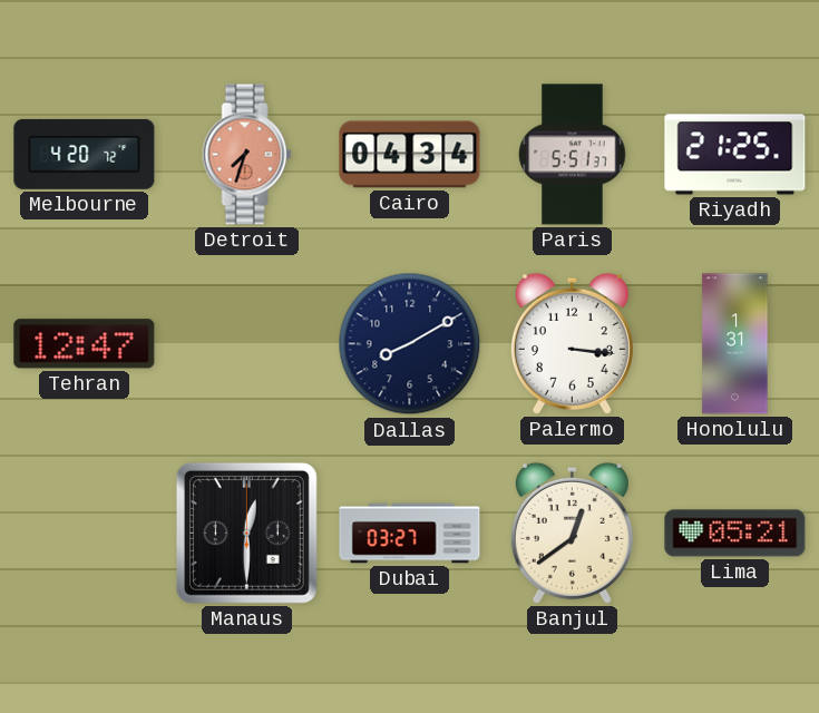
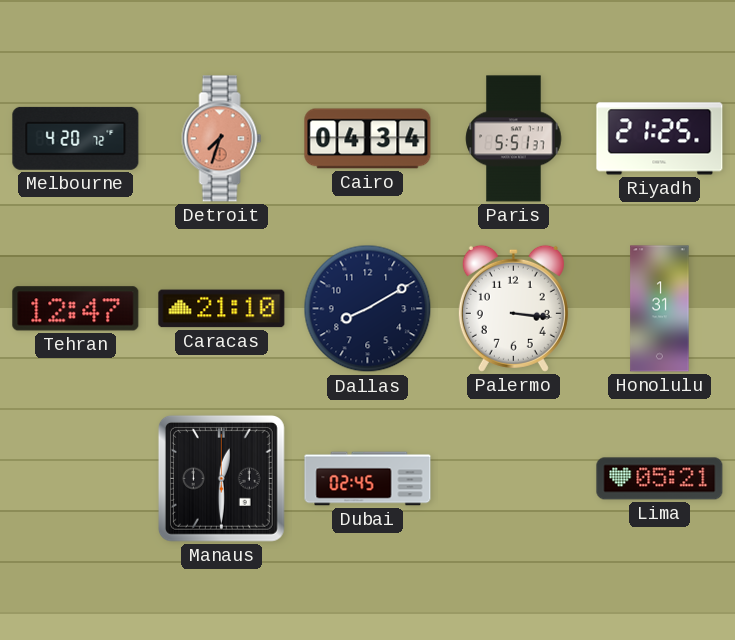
Caracas: none -> 21:10
Dubai: 03:27 -> 02:45
Banjul: 12:39 -> none
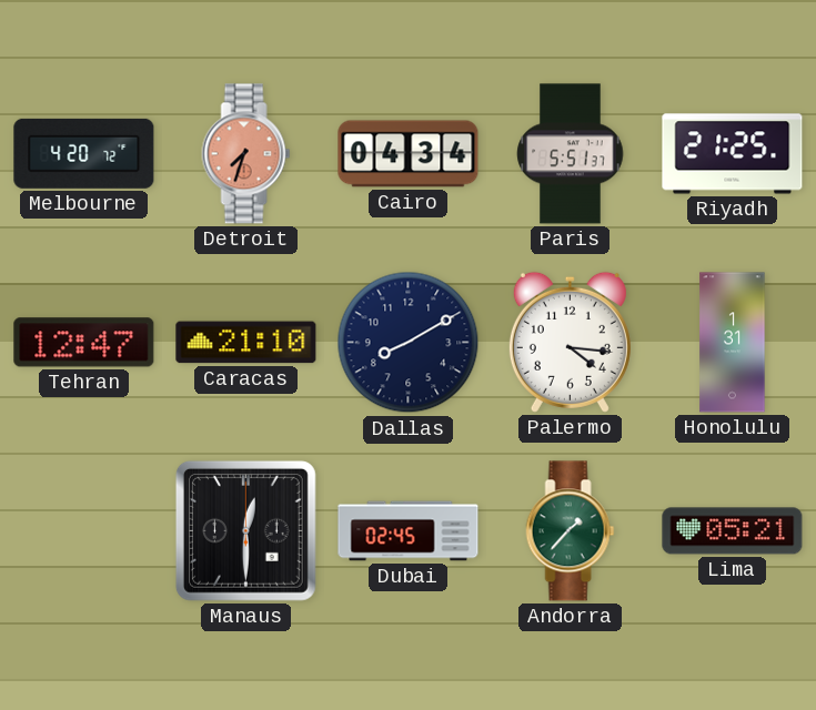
Palermo: 3:16 -> 4:16
Andorra: none -> 1:37
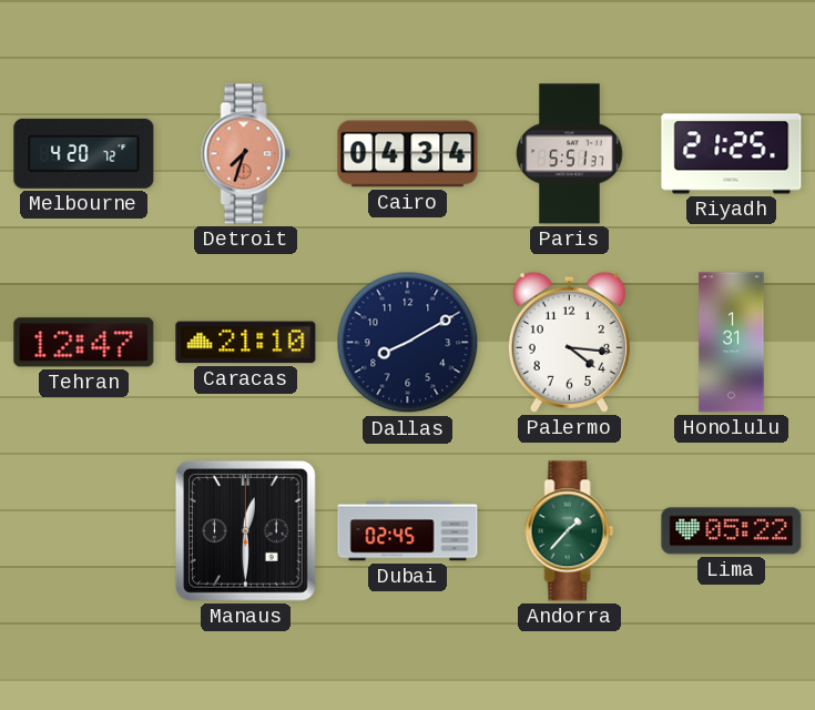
Lima: 05:21 -> 05:22
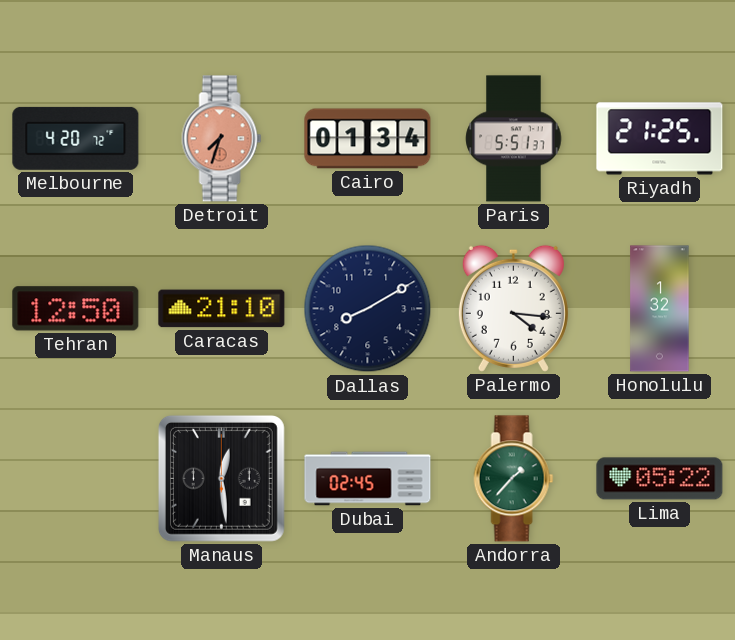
Cairo: 04:34 -> 01:34
Tehran: 12:47 -> 12:50
Honolulu: 1:31 -> 1:32
Manaus: 12:30 -> 12:29
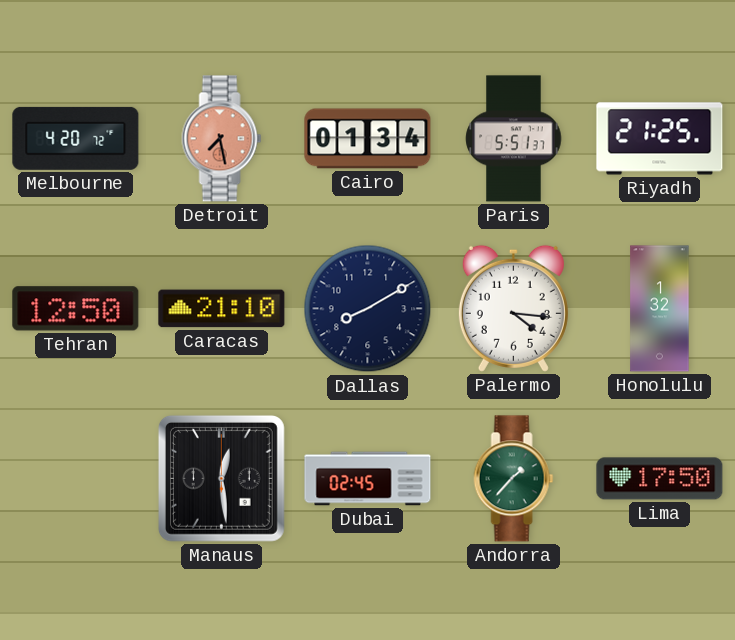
Detroit: 7:33 -> 7:28
Lima: 05:22 -> 17:50
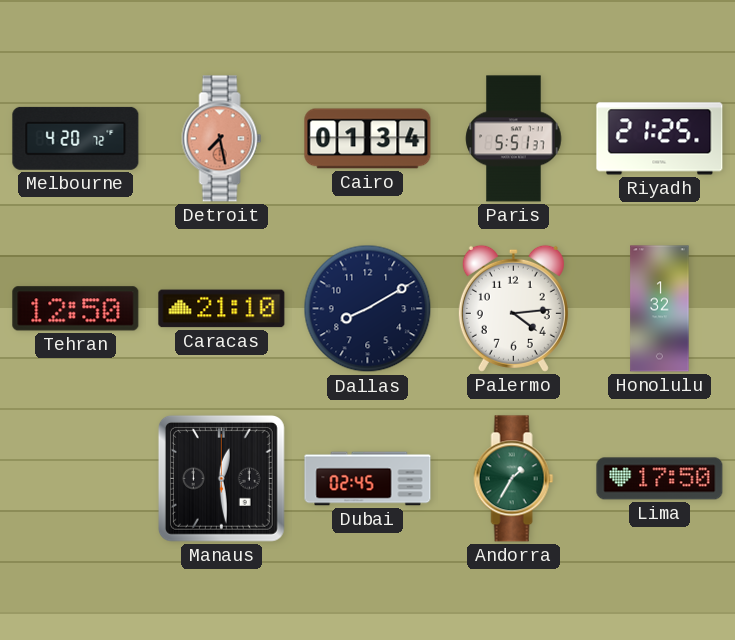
Palermo: 4:16 -> 4:14
Andorra: 1:37 -> 1:35
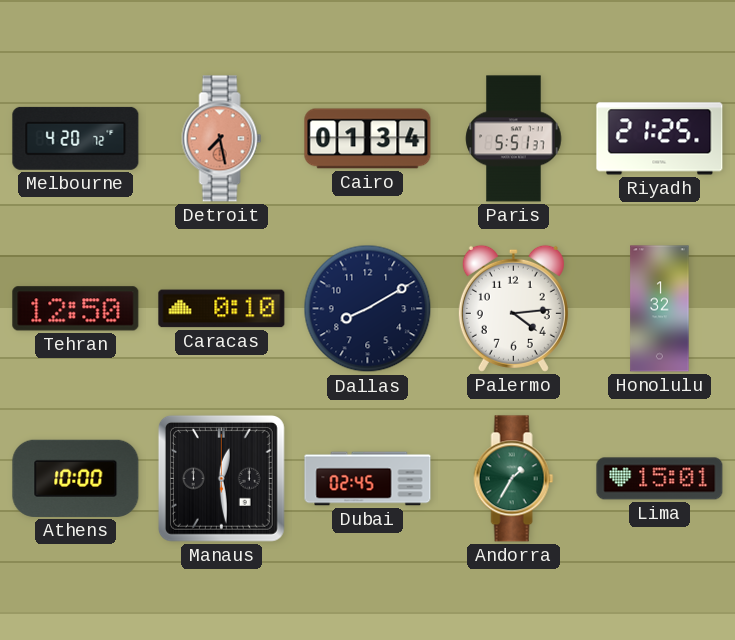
Caracas: 21:10 -> 0:10
Athens: none -> 10:00
Lima: 17:50 -> 15:01
